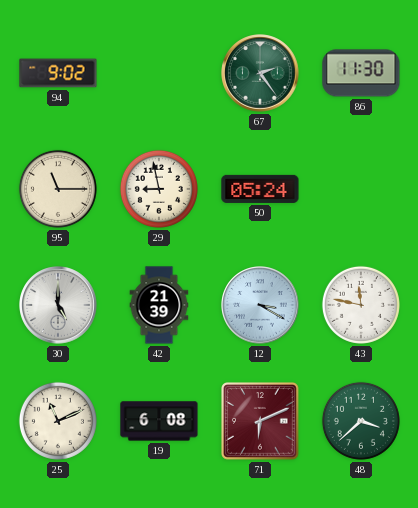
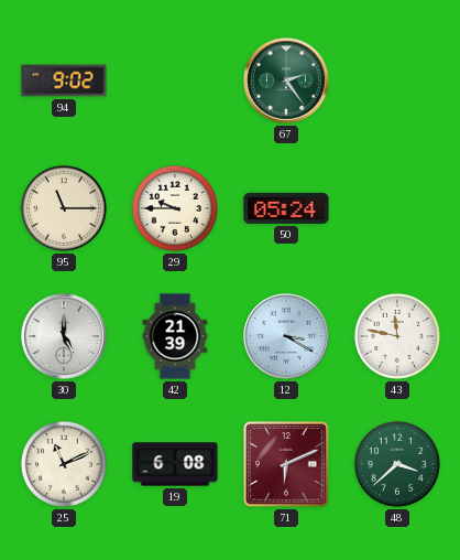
86: 11:30 -> none
29: 8:58 -> 9:45
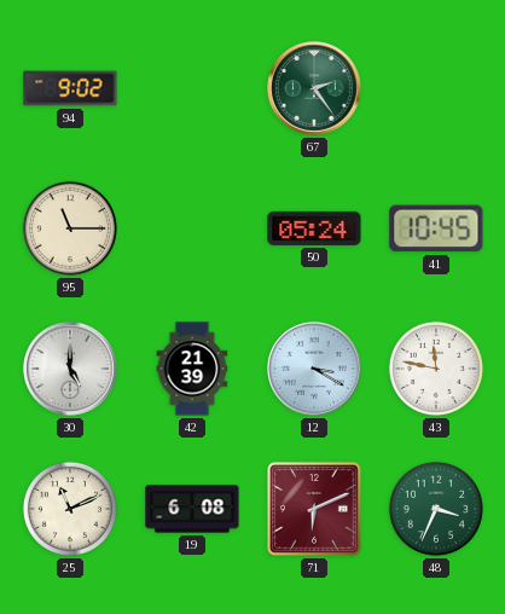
29: 9:45 -> none
41: none -> 10:45
48: 3:38 -> 3:34
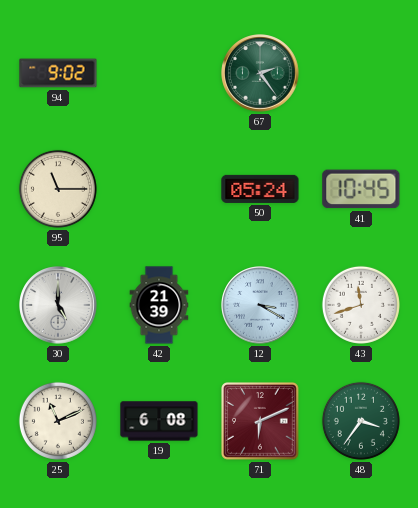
43: 11:47 -> 11:42
48: 3:34 -> 3:36
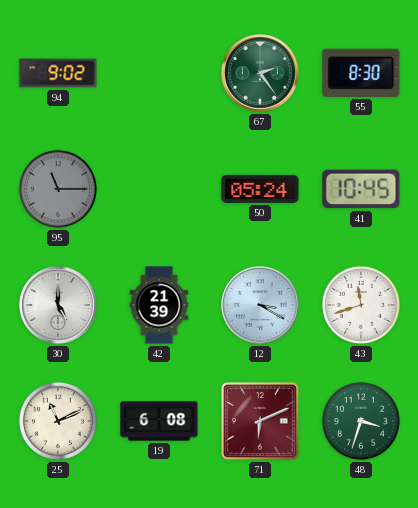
55: none -> 8:30
95 dial: cream -> grey
48: 3:36 -> 3:33
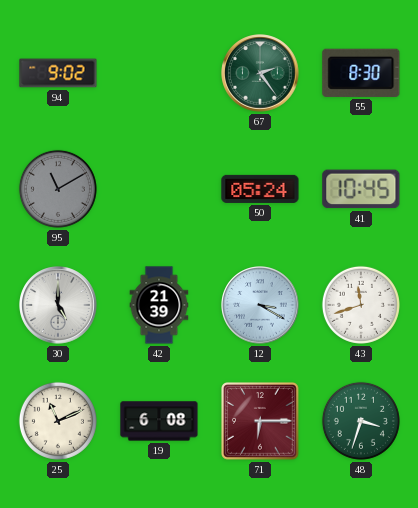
95: 11:15 -> 11:10
71: 6:11 -> 6:15
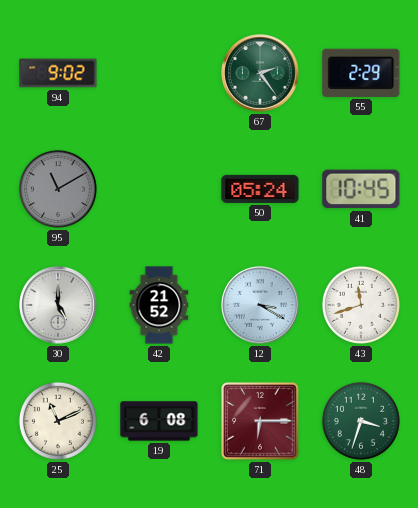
55: 8:30 -> 2:29
42: 21:39 -> 21:52
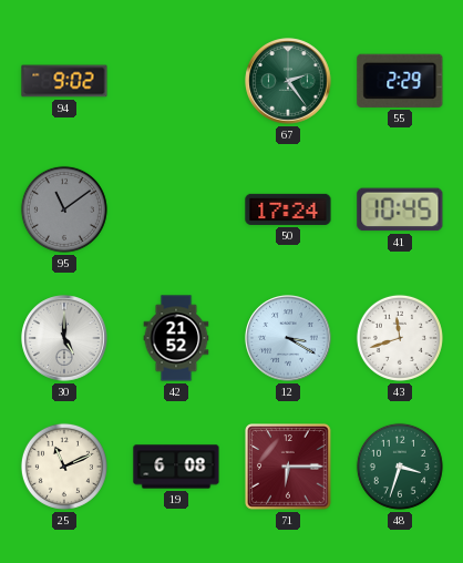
95: 11:10 -> 11:09
50: 05:24 -> 17:24
